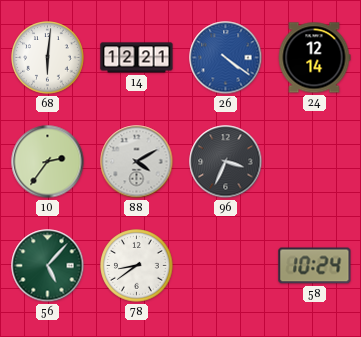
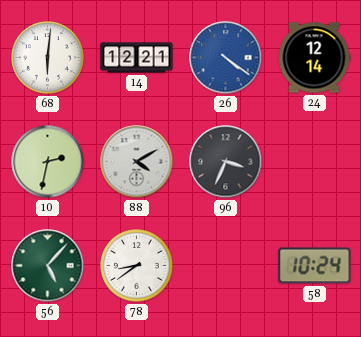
10: 2:36 -> 2:32
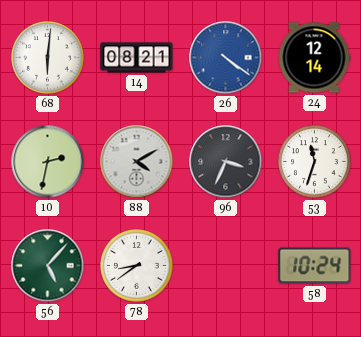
14: 12:21 -> 08:21
53: none -> 11:33
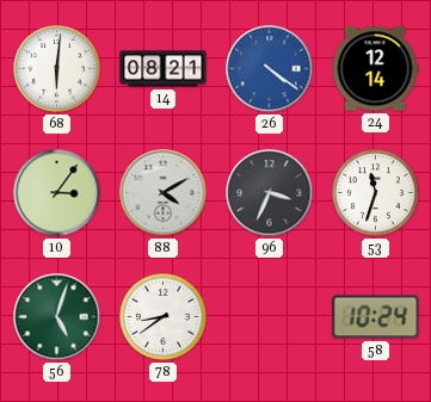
10: 2:32 -> 3:06
56: 5:07 -> 5:03
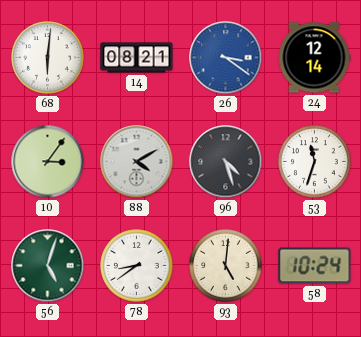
26: 4:21 -> 3:21
96: 3:34 -> 4:27
93: none -> 5:01
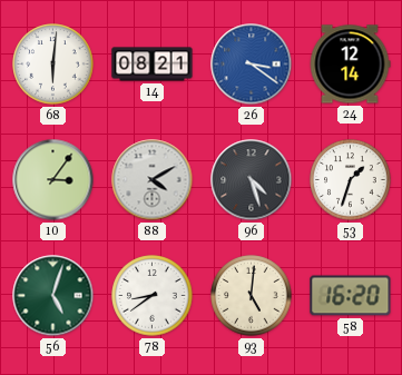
53: 11:33 -> 1:33
58: 10:24 -> 16:20
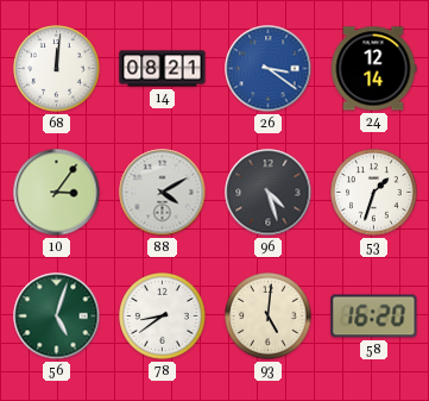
68: 6:01 -> 12:01
